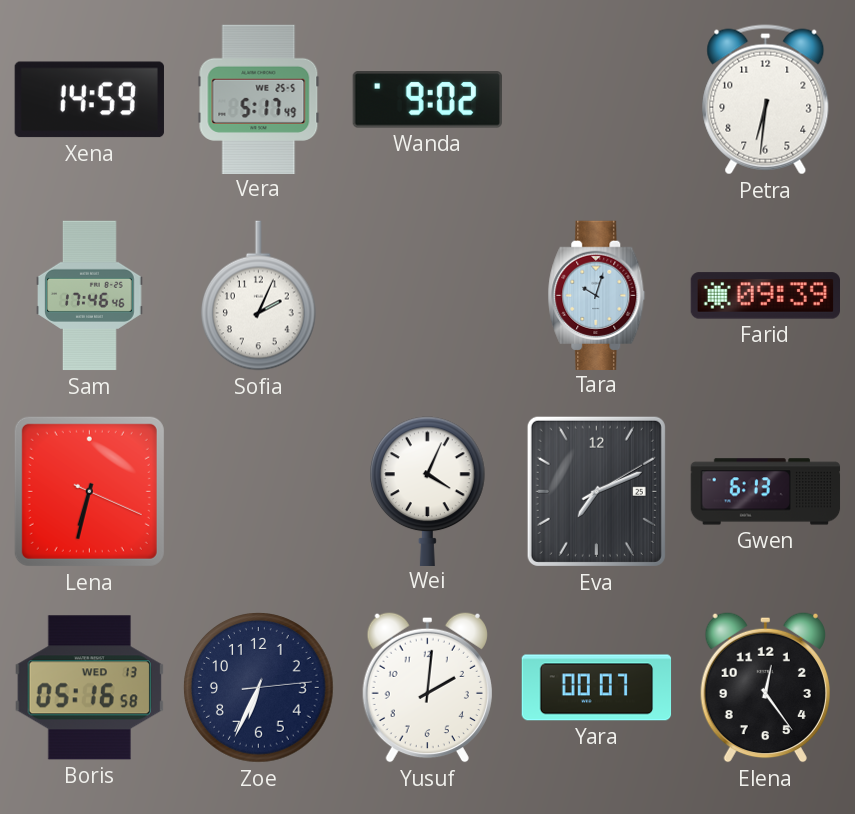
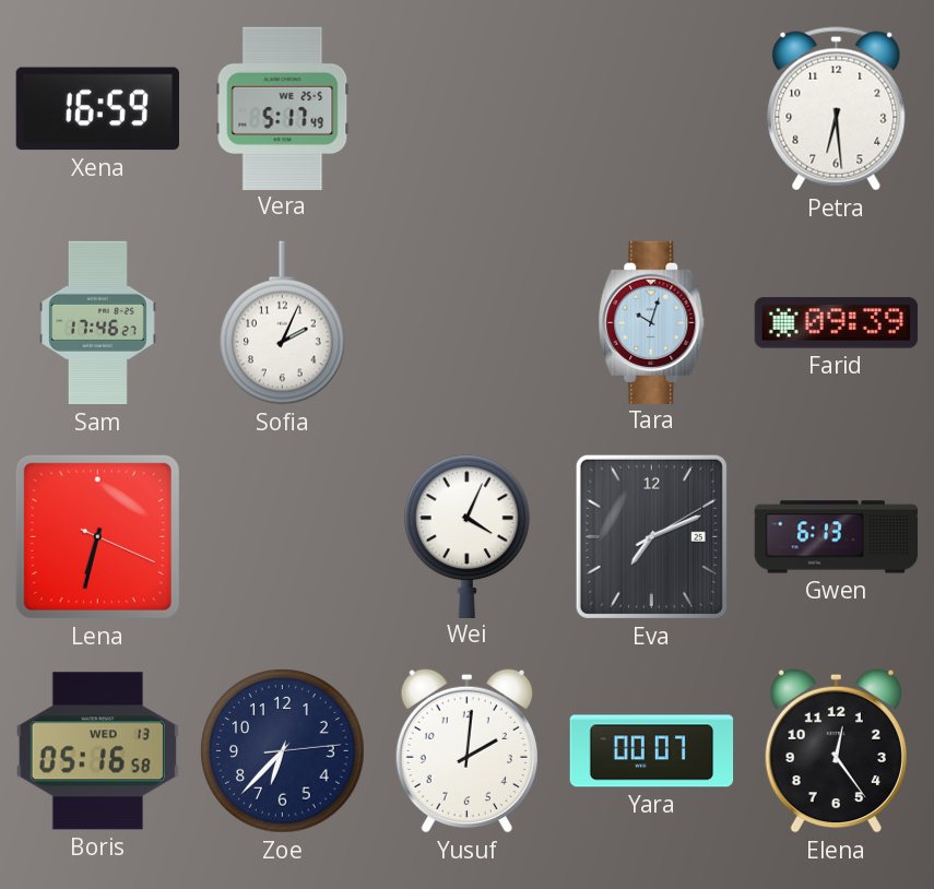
Xena: 14:59 -> 16:59
Wanda: 9:02 -> none
Petra: 6:31 -> 6:29
Sam: 17:46:46 -> 17:46:27
Zoe: 6:34 -> 6:37
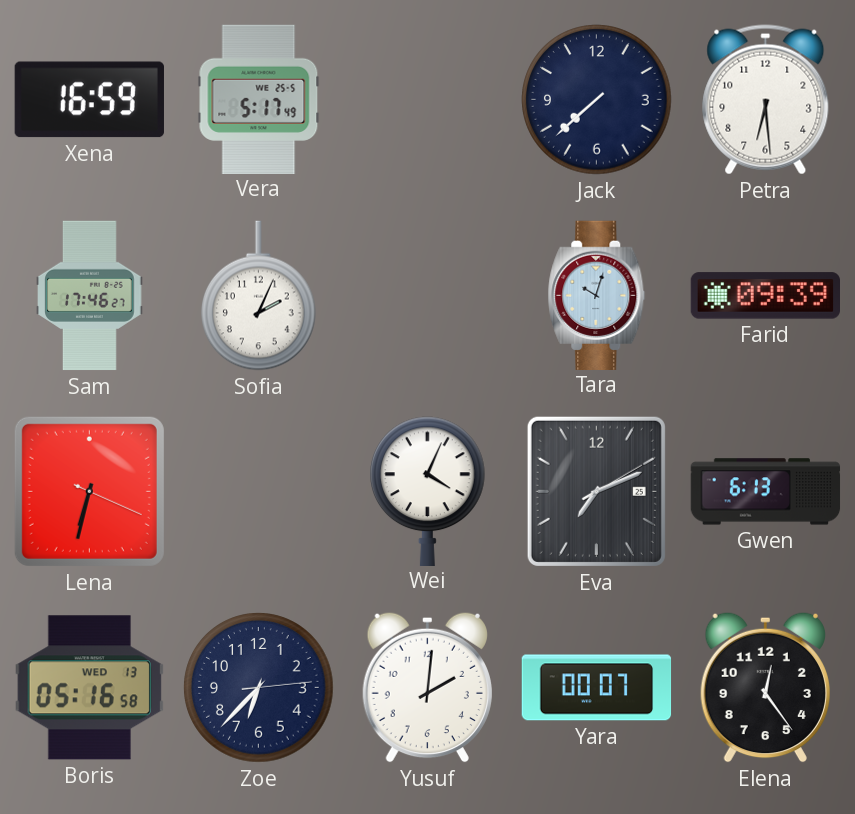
Jack: none -> 7:38
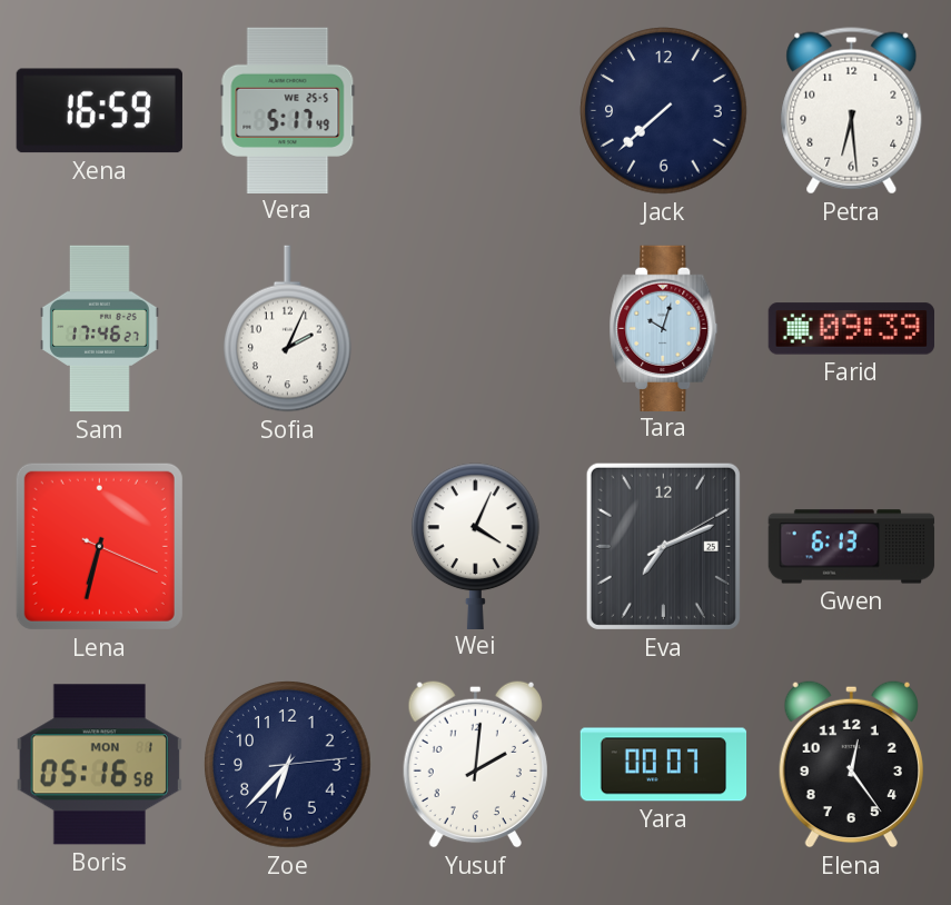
Boris date: WED 13 -> MON 1
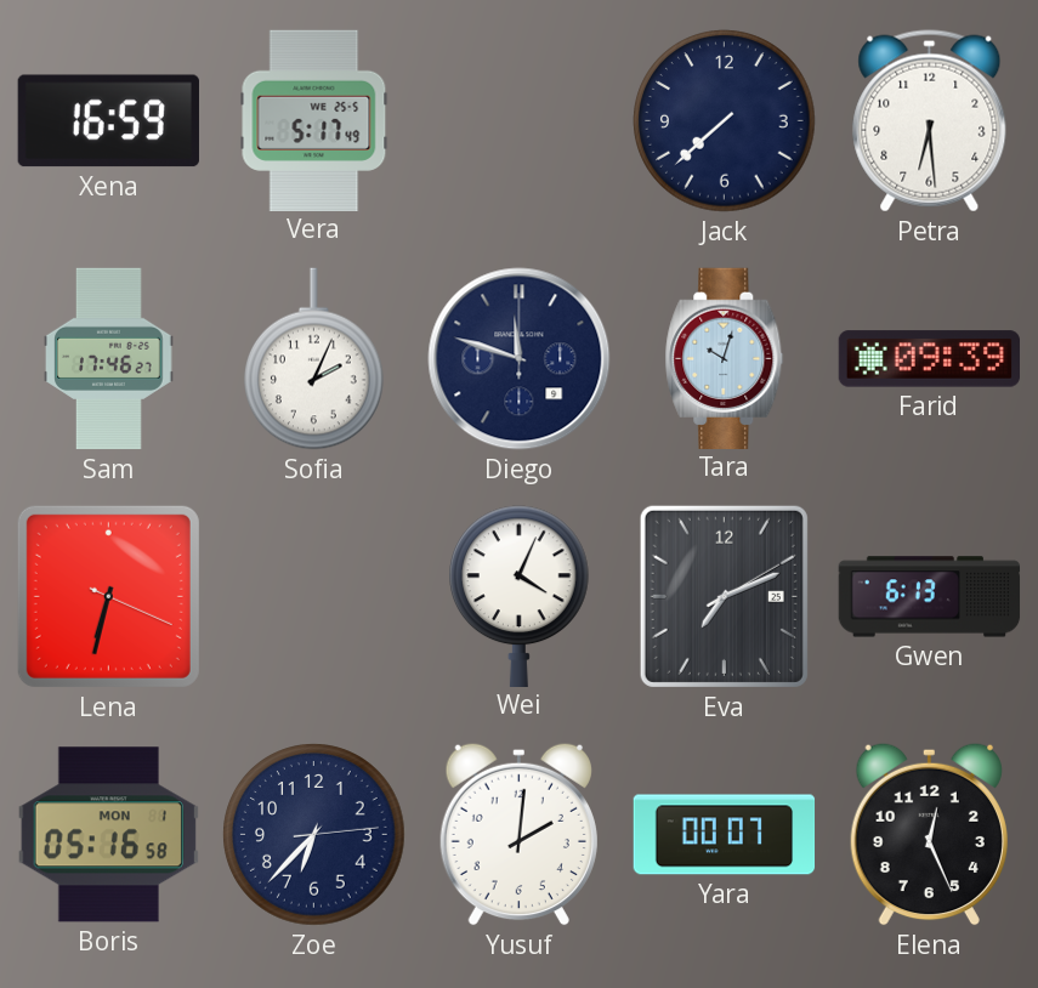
Diego: none -> 11:48
Elena: 12:24 -> 12:26
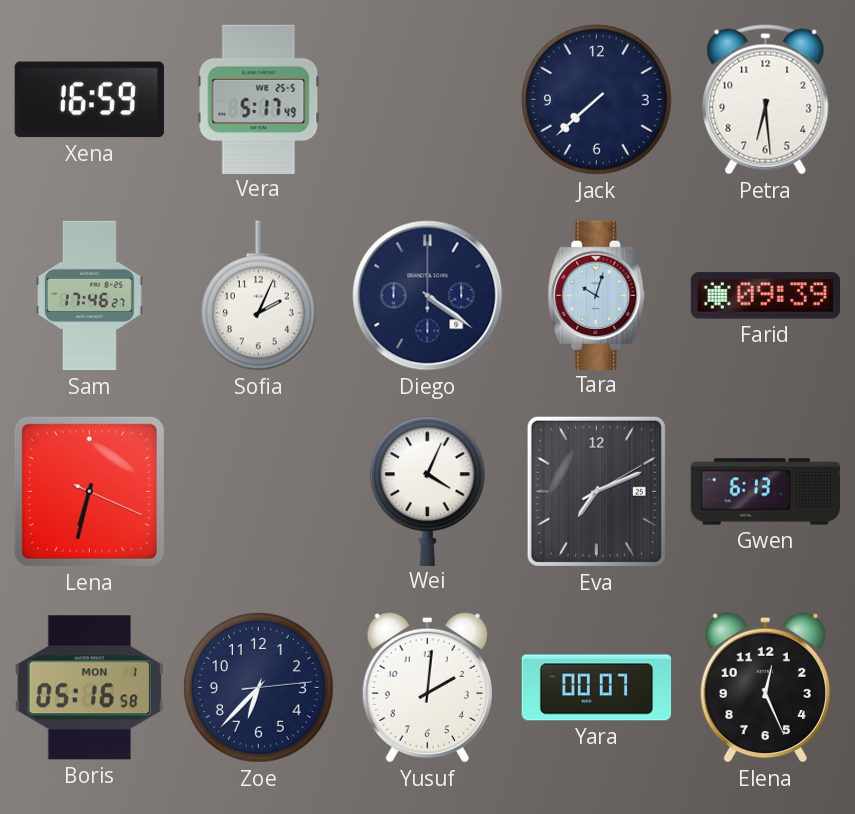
Diego: 11:48 -> 4:21
